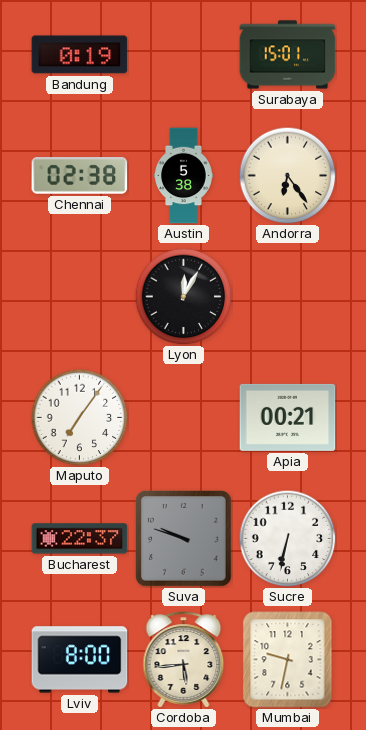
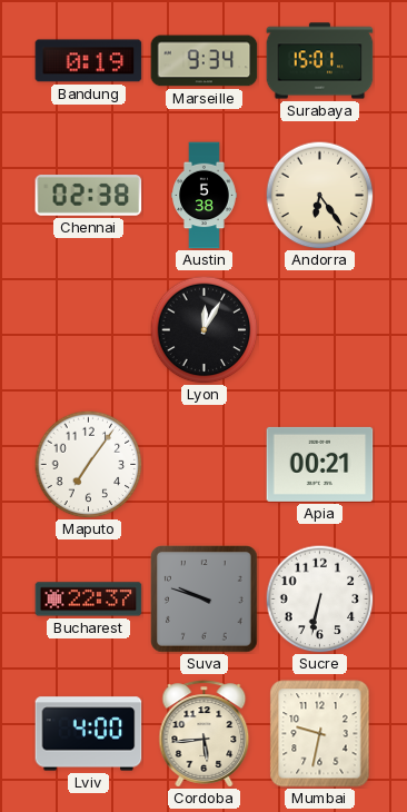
Marseille: none -> 9:34
Lviv: 8:00 -> 4:00
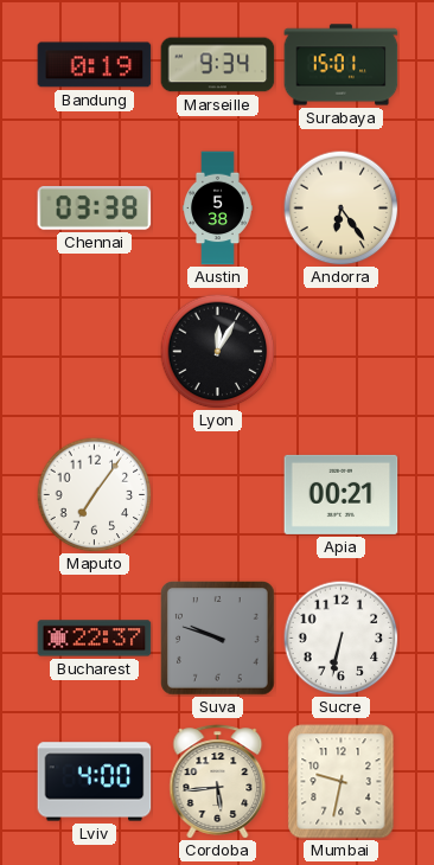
Chennai: 02:38 -> 03:38
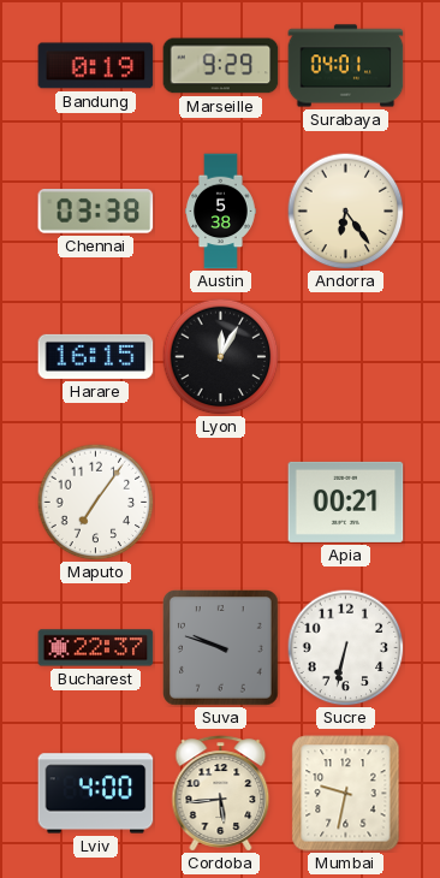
Marseille: 9:34 -> 9:29
Surabaya: 15:01 -> 04:01
Harare: none -> 16:15
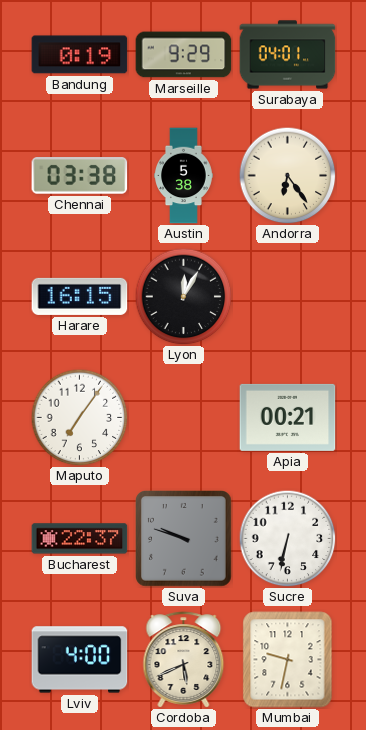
Cordoba: 5:44 -> 5:41
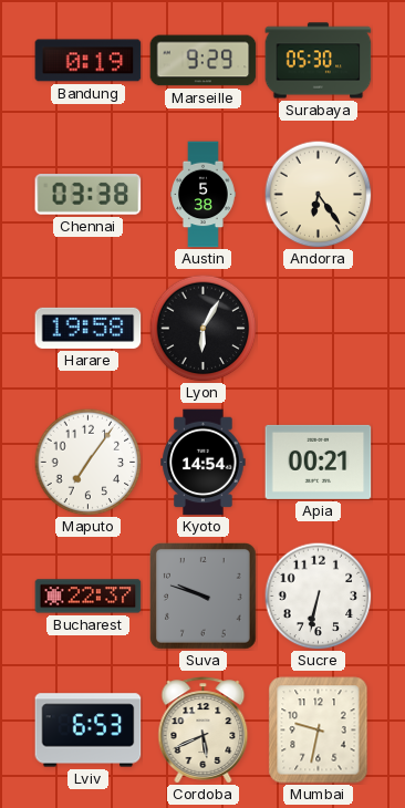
Surabaya: 04:01 -> 05:30
Harare: 16:15 -> 19:58
Lyon: 12:05 -> 6:05
Kyoto: none -> 14:54
Lviv: 4:00 -> 6:53
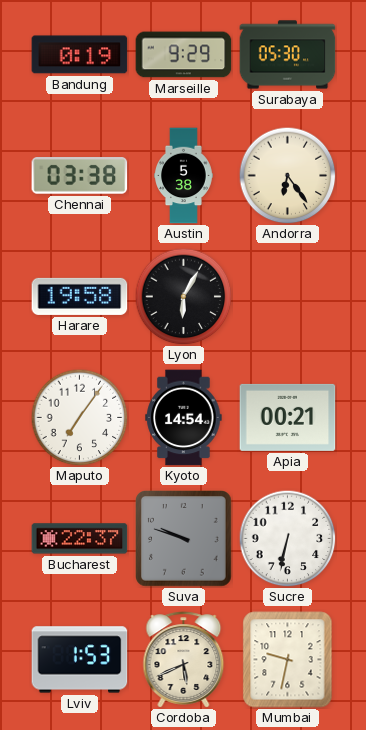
Lviv: 6:53 -> 1:53
